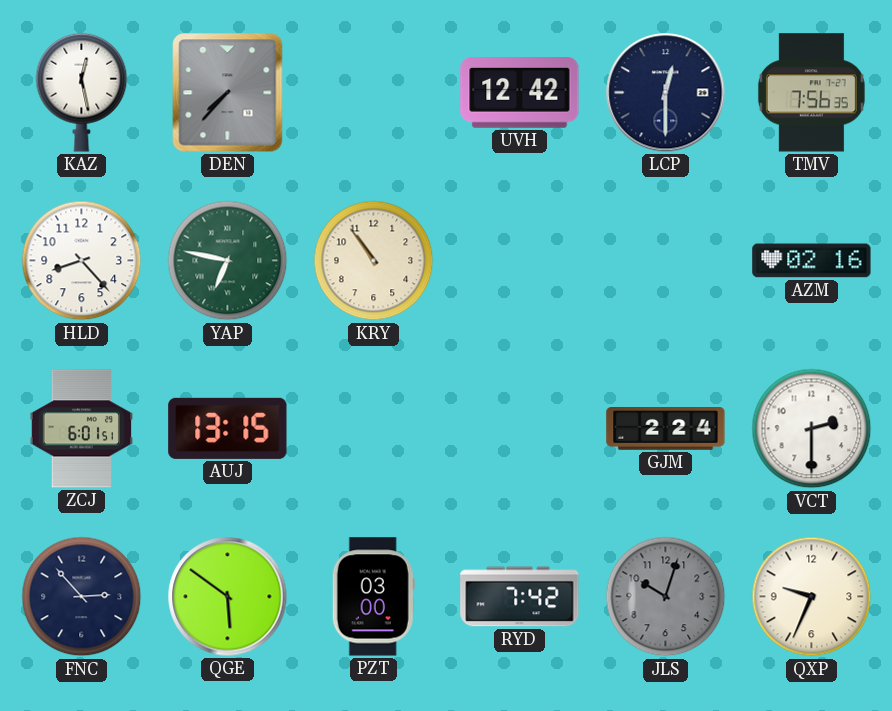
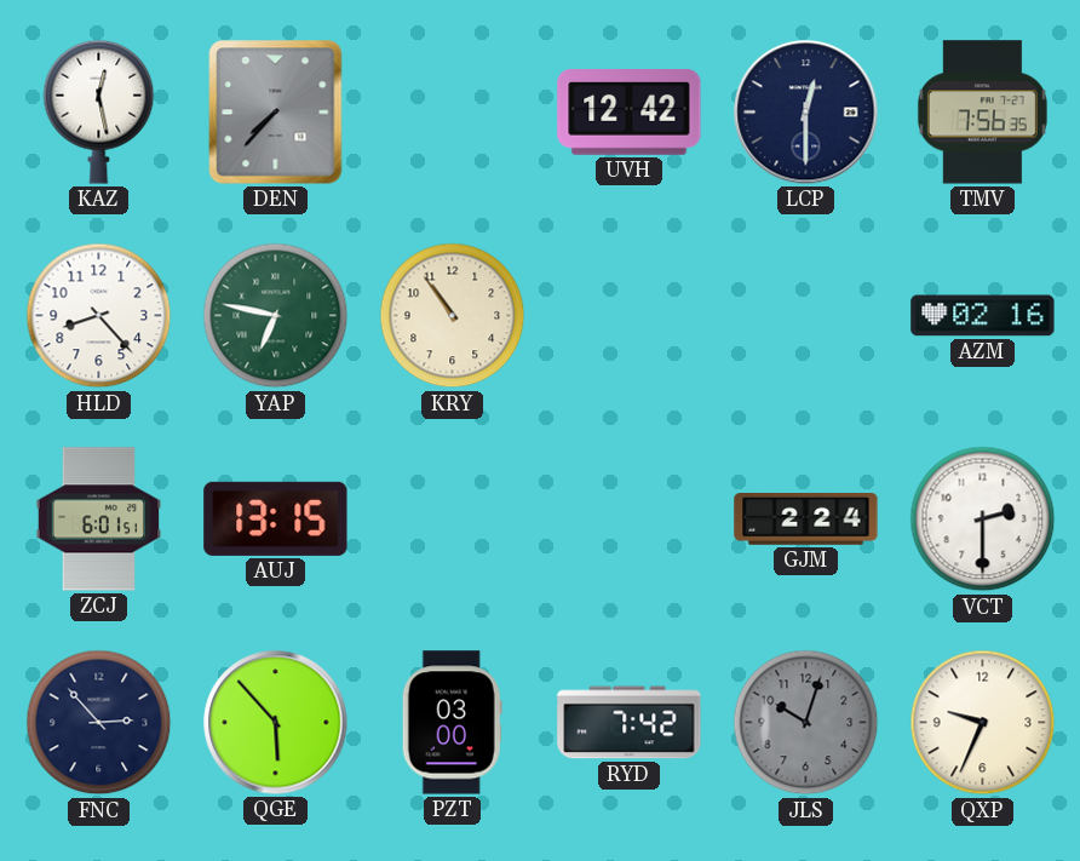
QGE: 5:51 -> 5:53
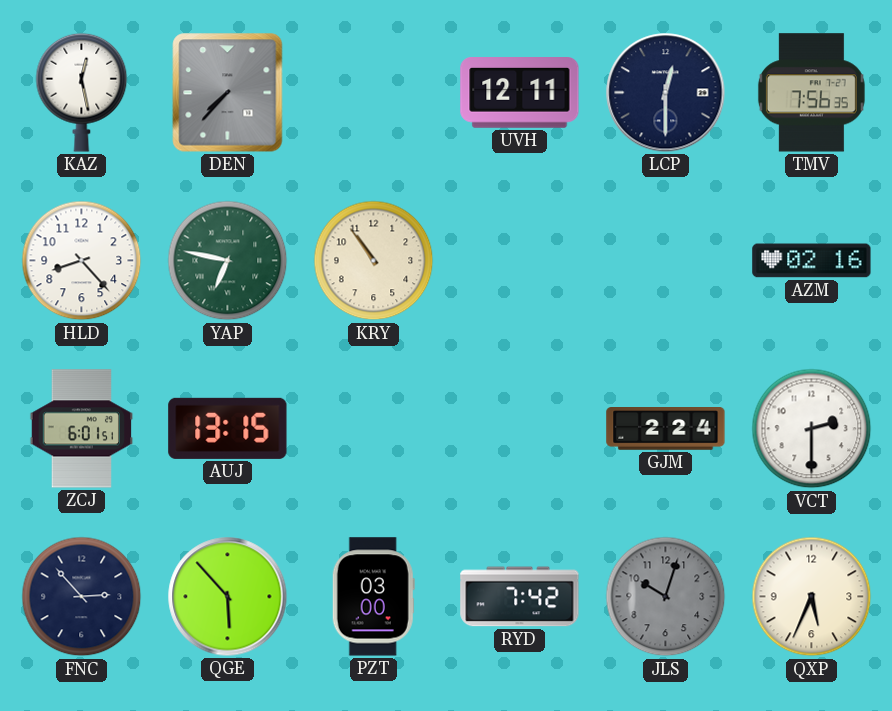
UVH: 12:42 -> 12:11
QXP: 9:34 -> 5:34
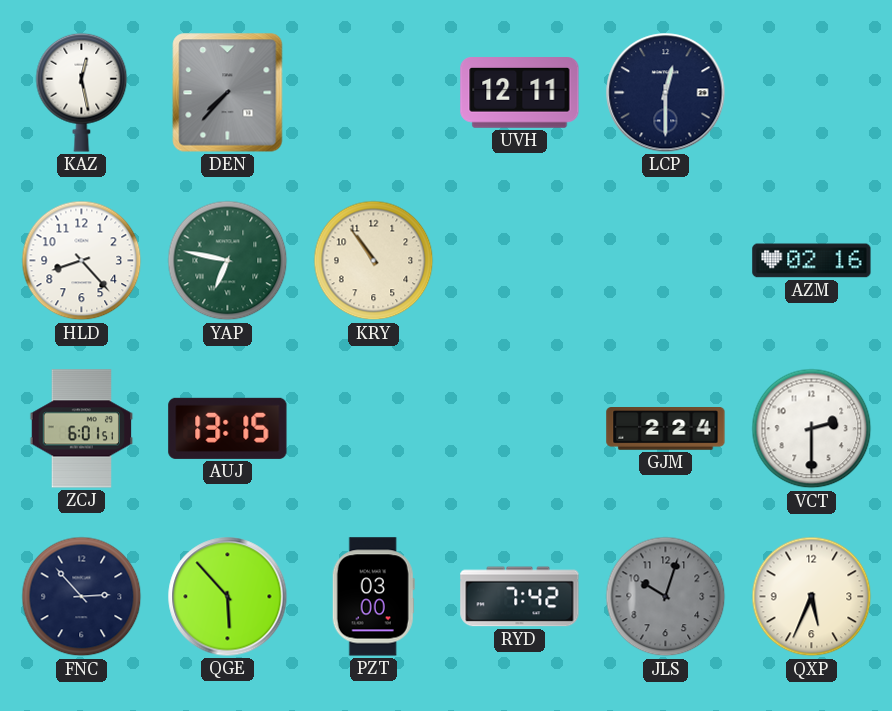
TMV: 7:56 -> none
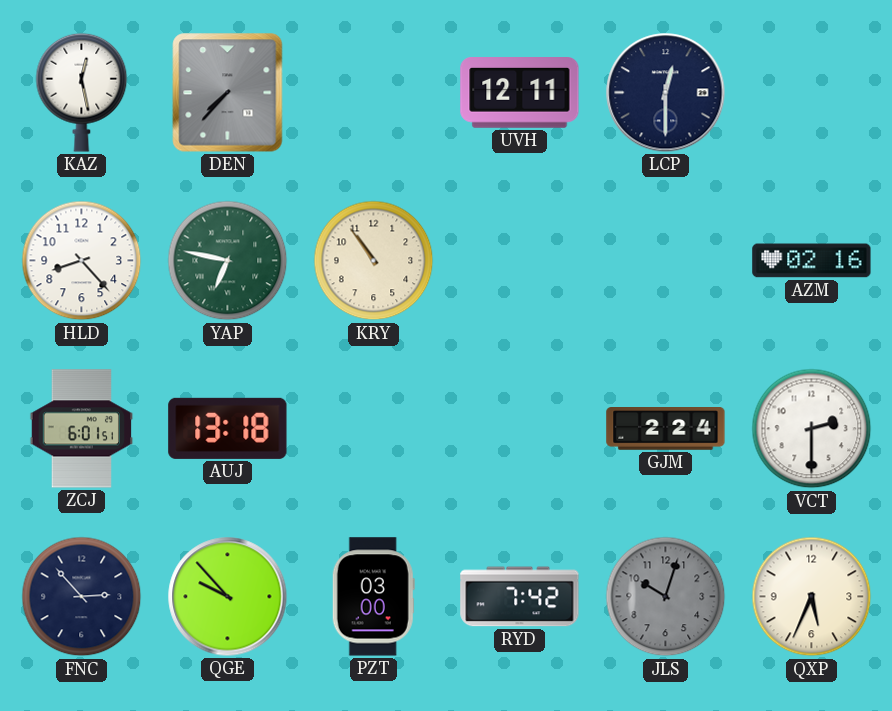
AUJ: 13:15 -> 13:18
QGE: 5:53 -> 9:53
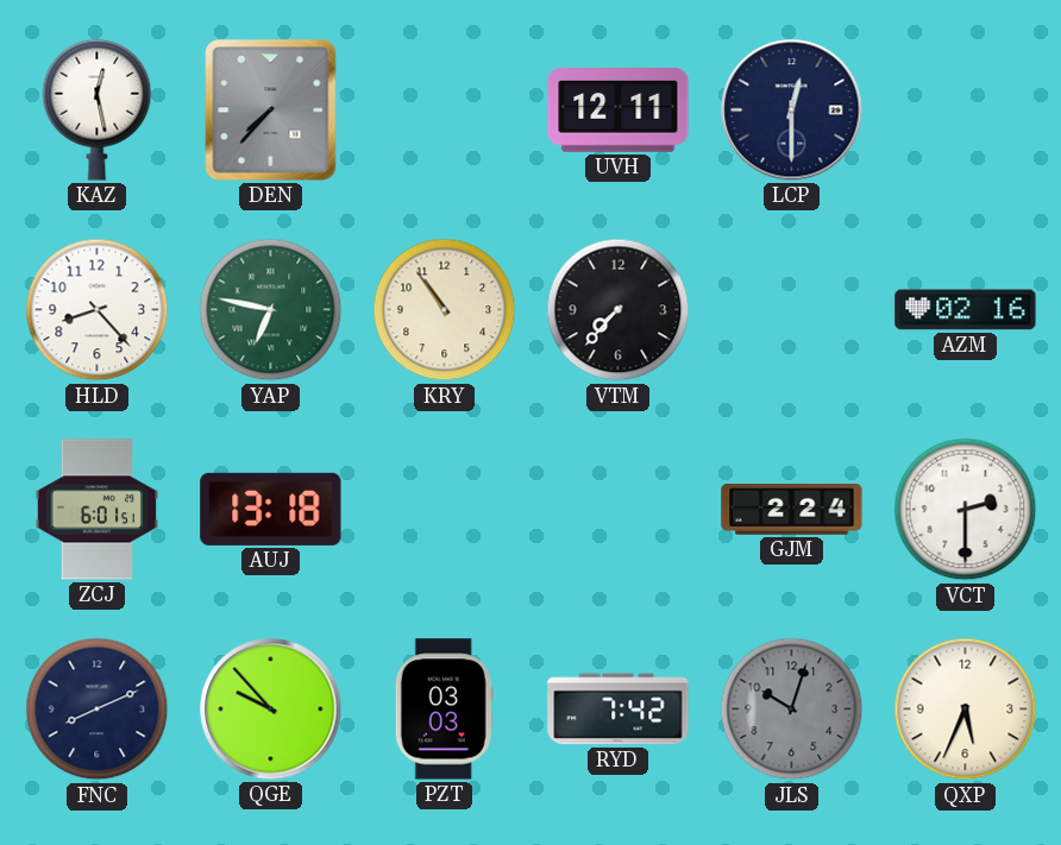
VTM: none -> 7:37
FNC: 2:53 -> 8:11
PZT: 03:00 -> 03:03
